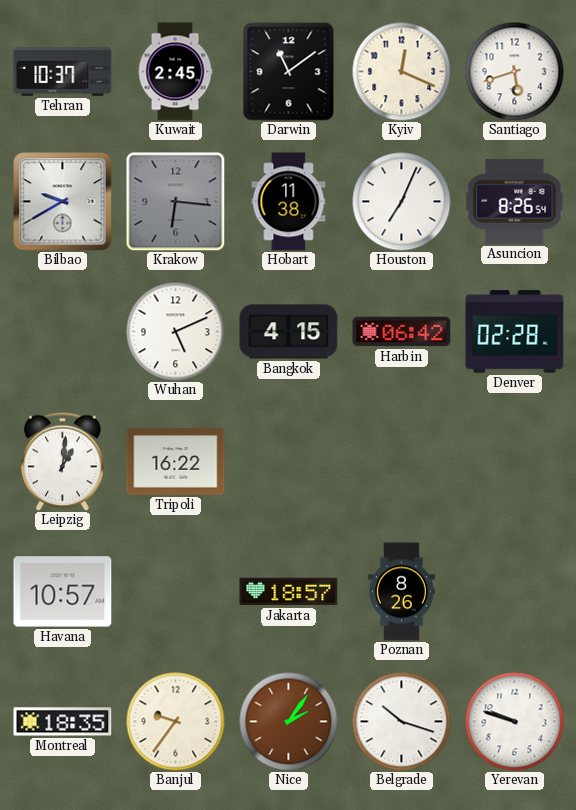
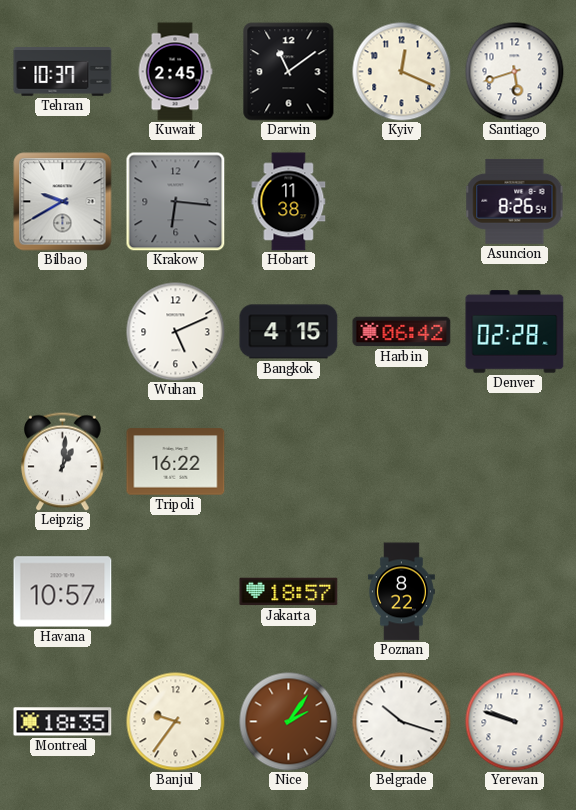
Houston: 7:04 -> none
Poznan: 8:26 -> 8:22
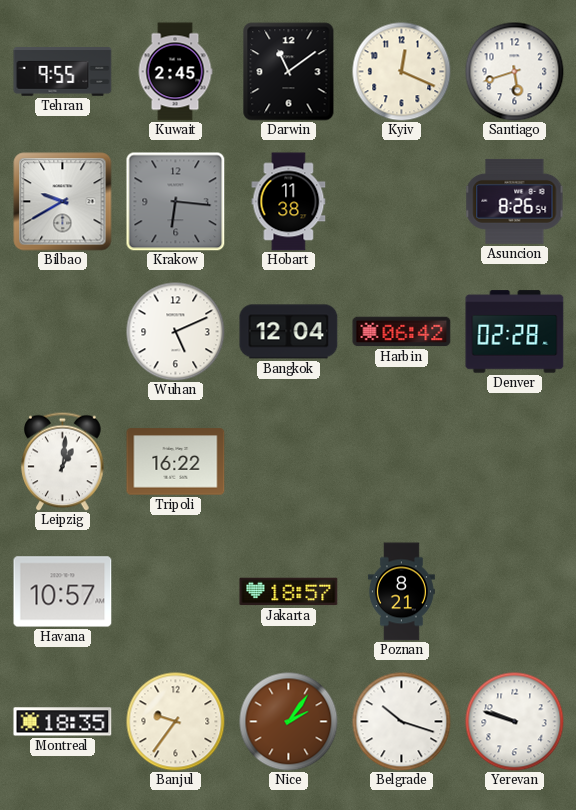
Tehran: 10:37 -> 9:55
Bangkok: 4:15 -> 12:04
Poznan: 8:22 -> 8:21
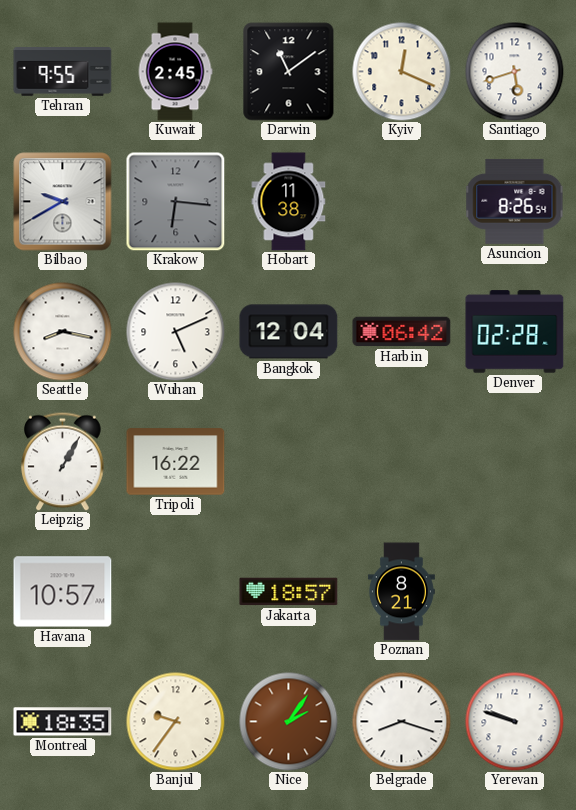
Seattle: none -> 8:17
Leipzig: 1:01 -> 1:05
Belgrade: 10:18 -> 8:18
